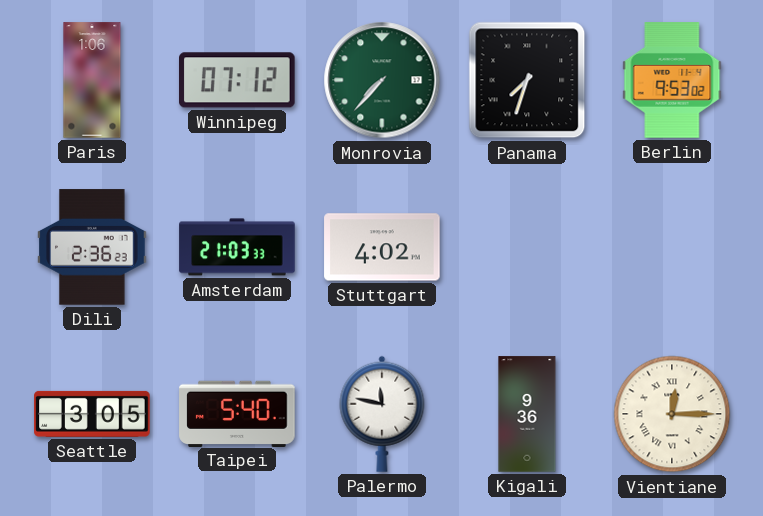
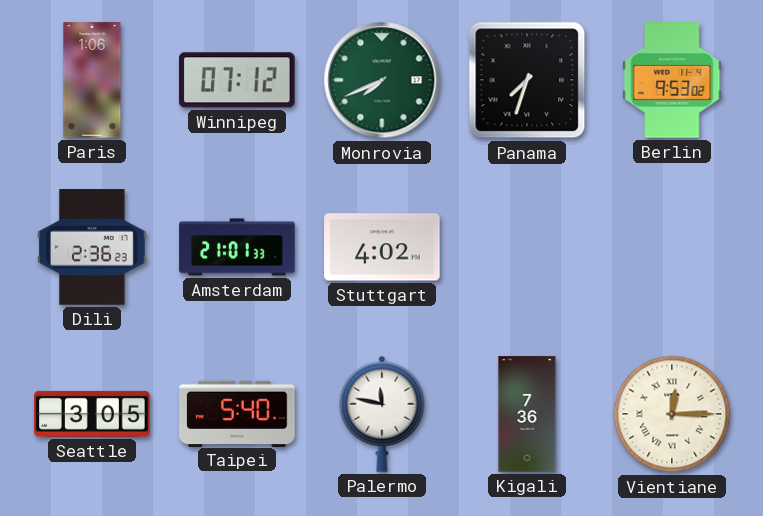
Monrovia: 7:37 -> 7:41
Amsterdam: 21:03 -> 21:01
Kigali: 9:36 -> 7:36
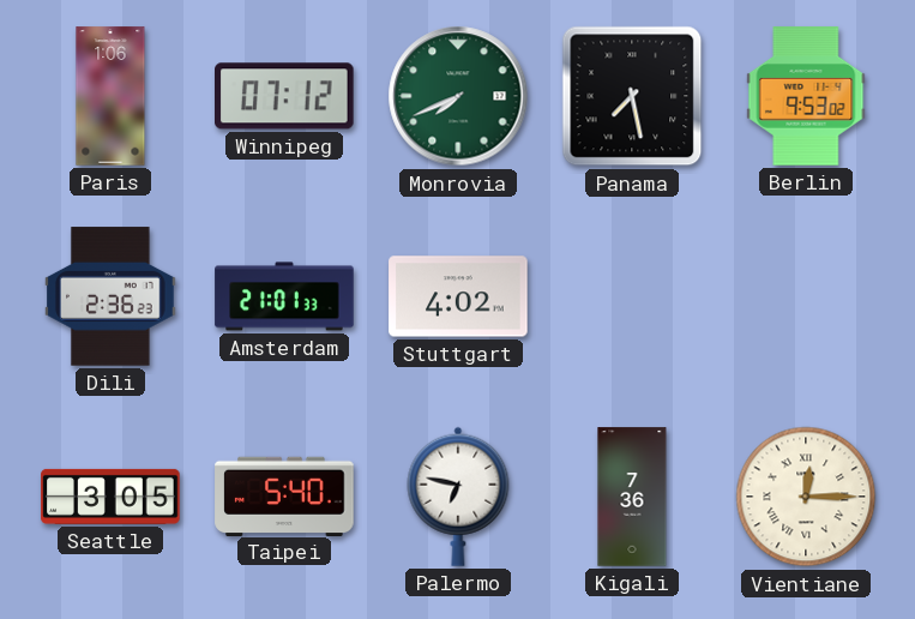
Panama: 7:33 -> 7:28
Palermo: 11:47 -> 6:47
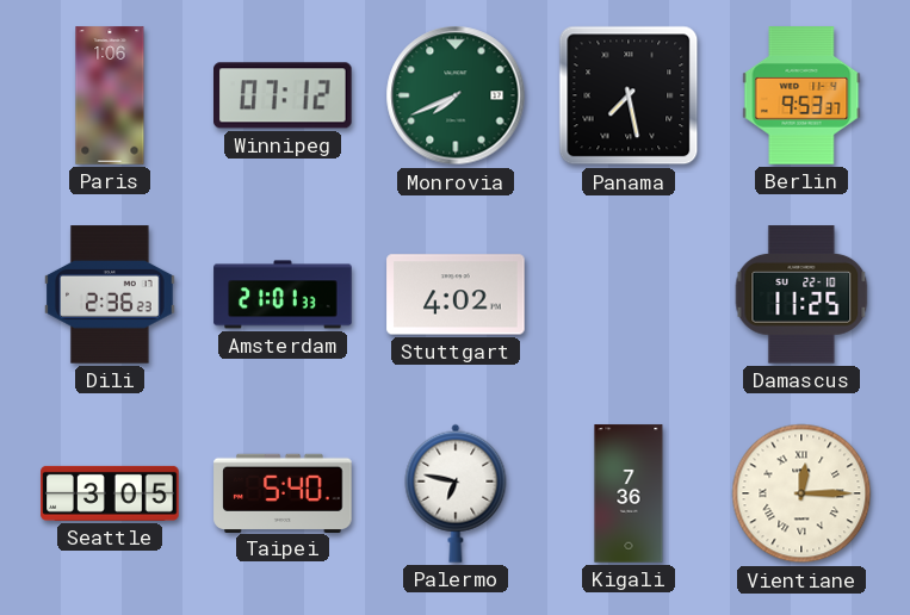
Berlin: 9:53:02 -> 9:53:37
Damascus: none -> 11:25
